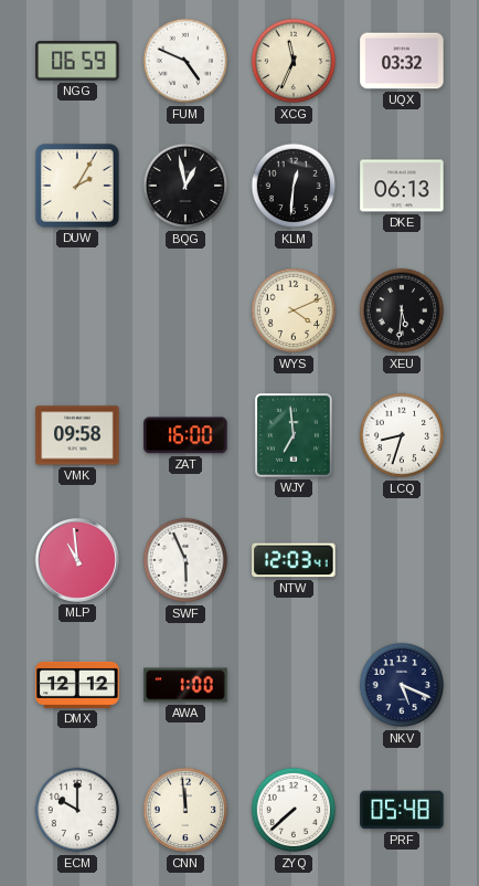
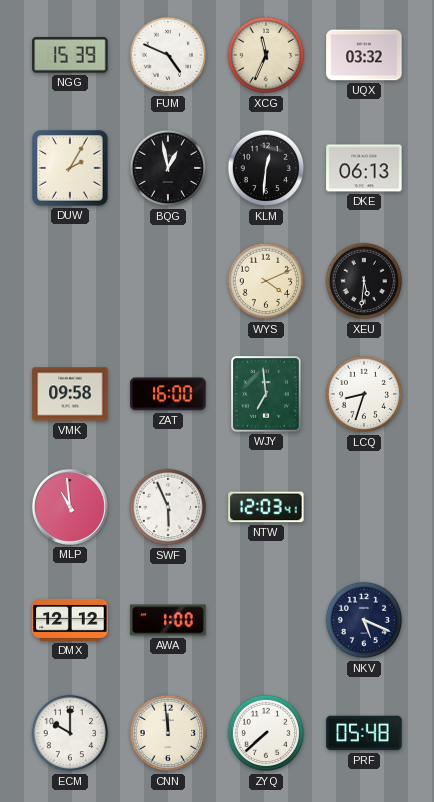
NGG: 06:59 -> 15:39
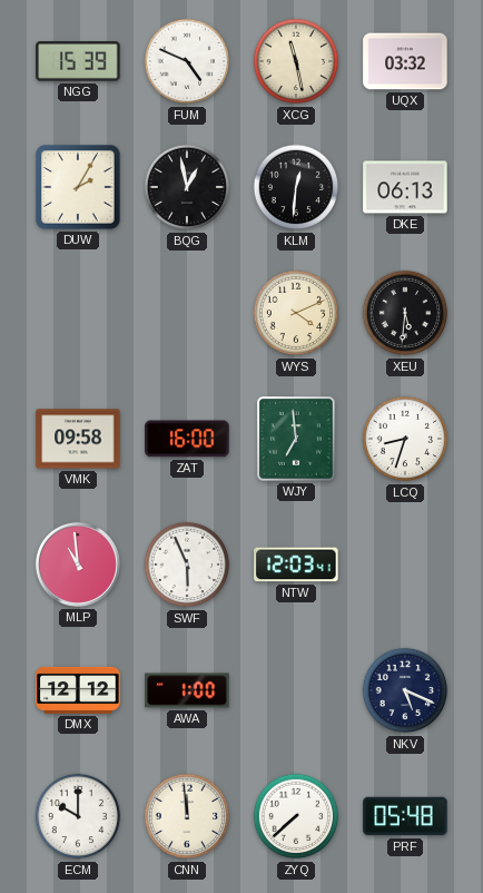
XCG: 11:34 -> 11:28
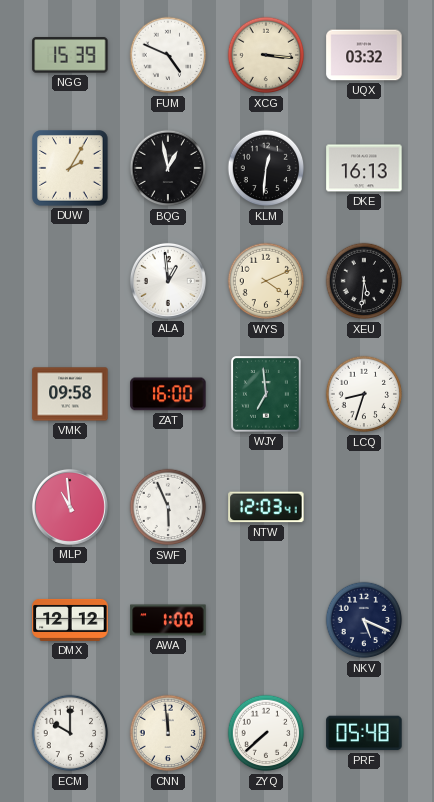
XCG: 11:28 -> 3:16
DKE: 06:13 -> 16:13
ALA: none -> 12:59
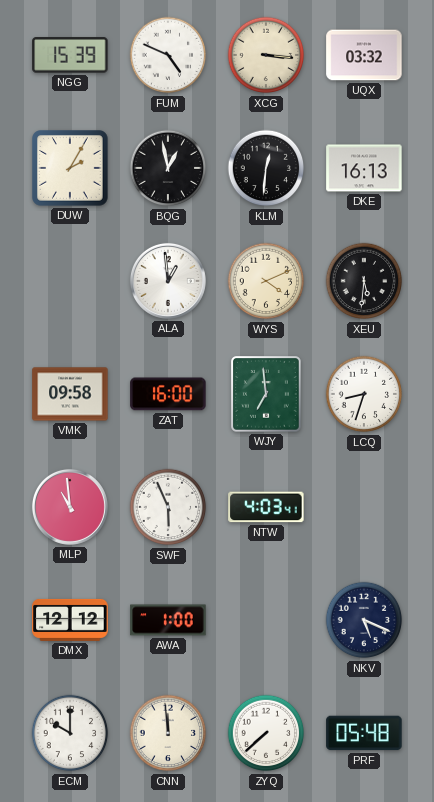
NTW: 12:03 -> 4:03
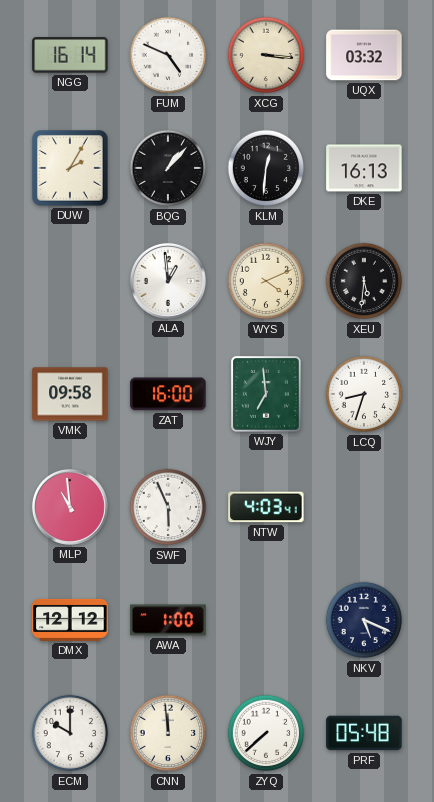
NGG: 15:39 -> 16:14
BQG: 12:58 -> 1:07
